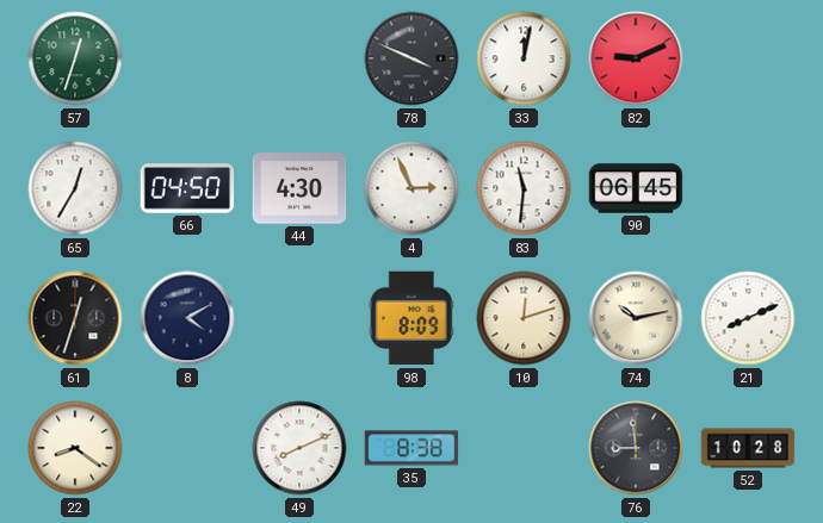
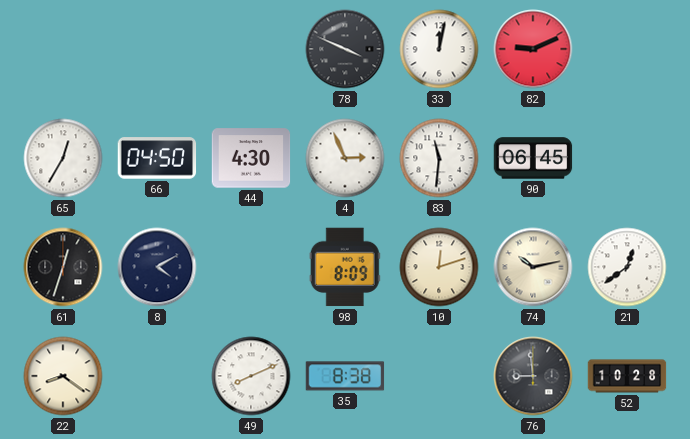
57: 12:33 -> none
21: 8:11 -> 12:39
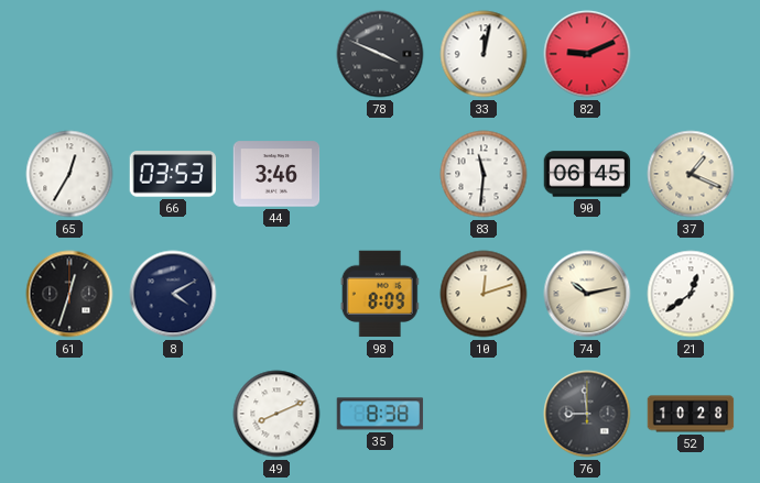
66: 04:50 -> 03:53
44: 4:30 -> 3:46
4: 2:56 -> none
37: none -> 1:19
22: 8:21 -> none
